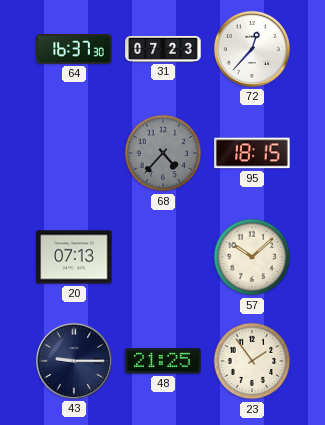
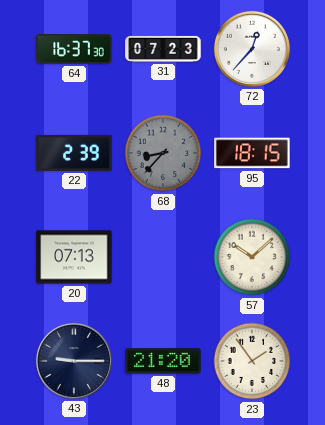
22: none -> 2:39
68: 4:37 -> 8:37
48: 21:25 -> 21:20
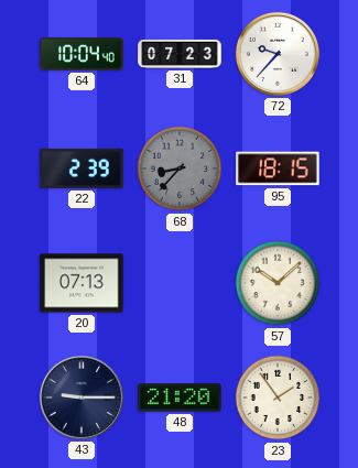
64: 16:37 -> 10:04
72: 12:37 -> 9:37
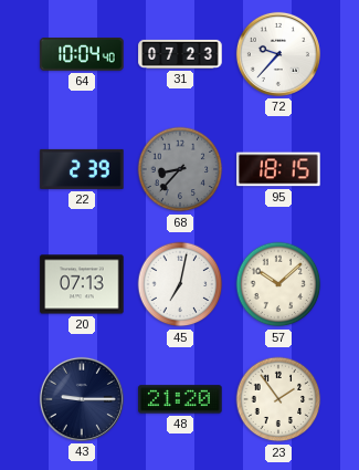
45: none -> 7:02
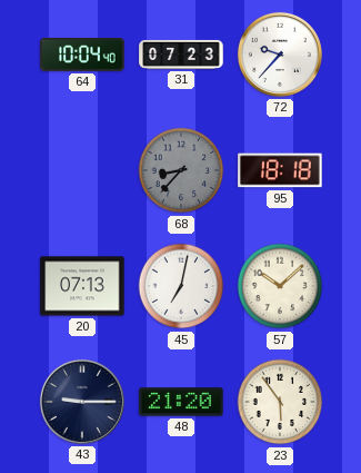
22: 2:39 -> none
95: 18:15 -> 18:18
23: 1:54 -> 5:54
